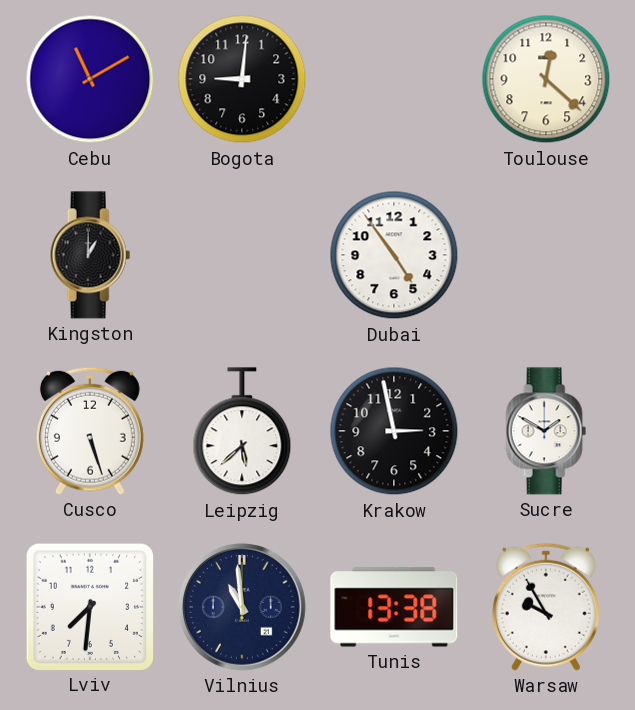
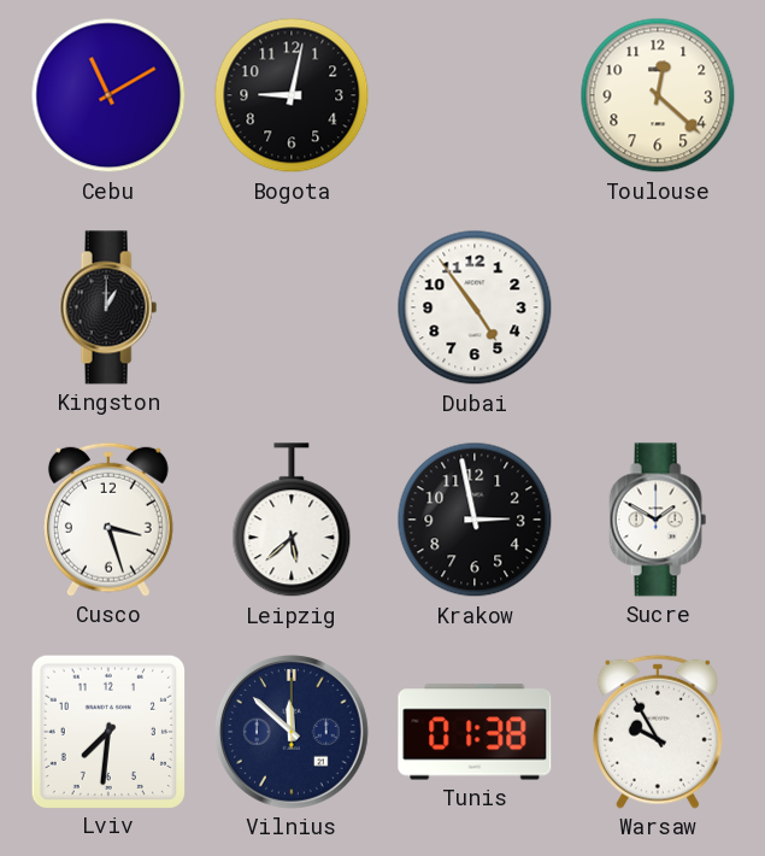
Bogota: 9:01 -> 9:02
Cusco: 5:27 -> 3:27
Vilnius: 10:59 -> 11:52
Tunis: 13:38 -> 01:38
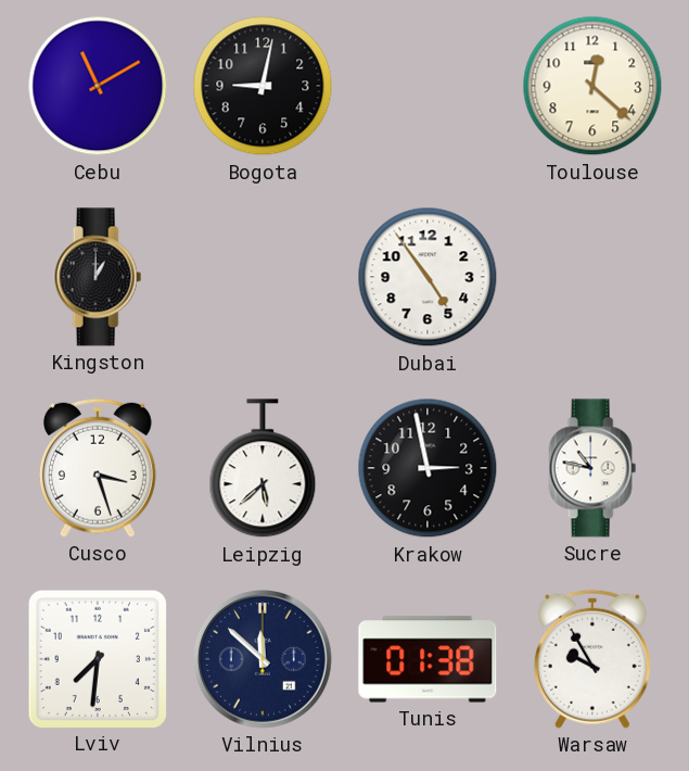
Sucre: 1:50 -> 10:47
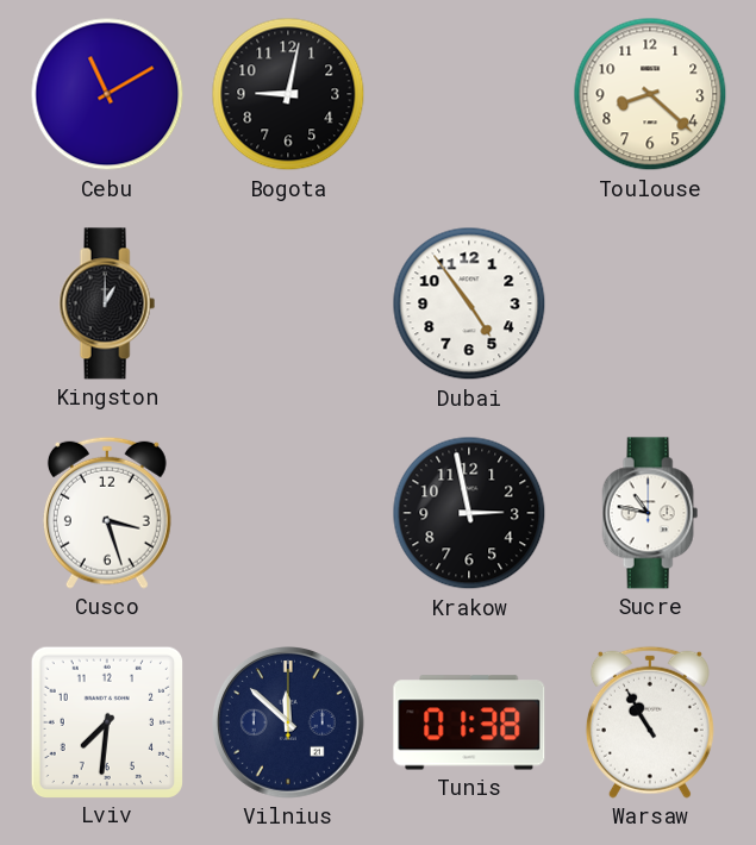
Toulouse: 12:22 -> 8:22
Leipzig: 5:38 -> none
Warsaw: 9:55 -> 10:55
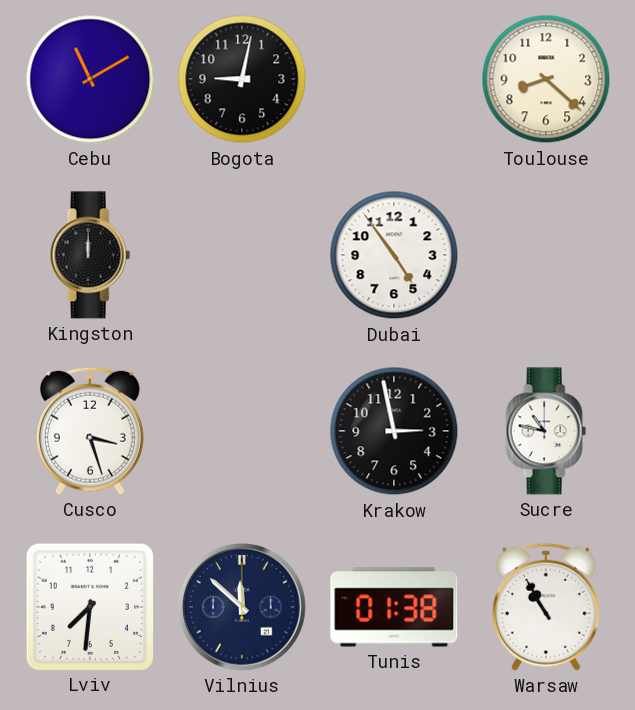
Kingston: 1:00 -> 12:00
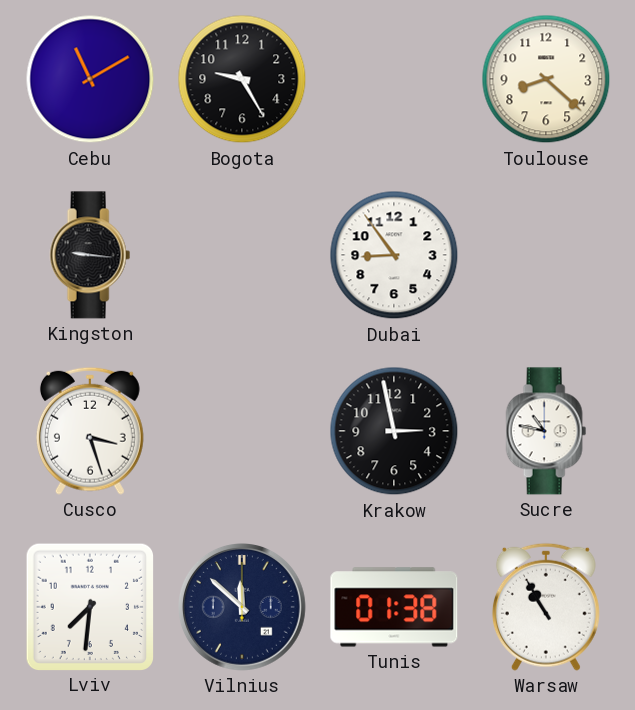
Bogota: 9:02 -> 9:25
Kingston: 12:00 -> 9:16
Dubai: 4:54 -> 8:54
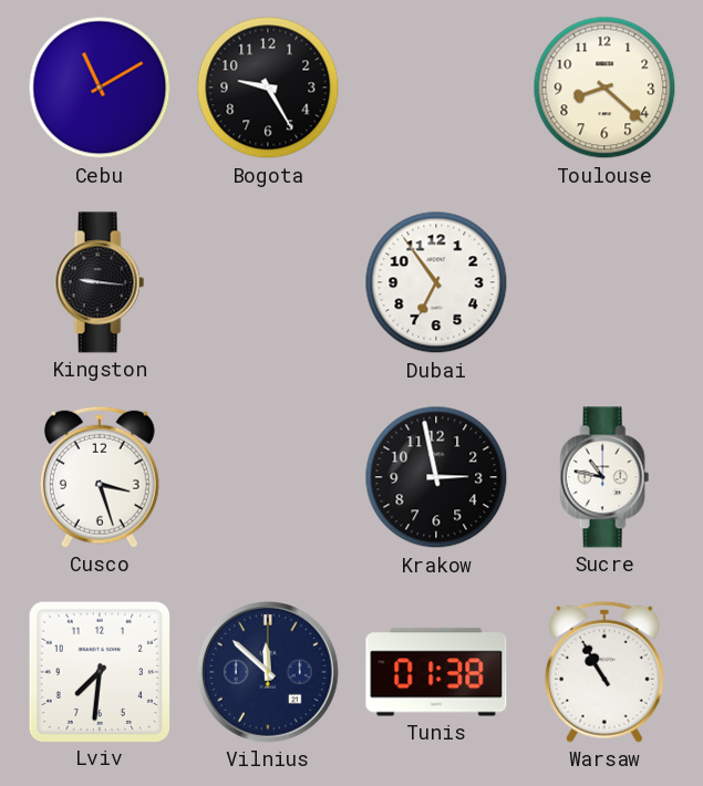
Dubai: 8:54 -> 6:54
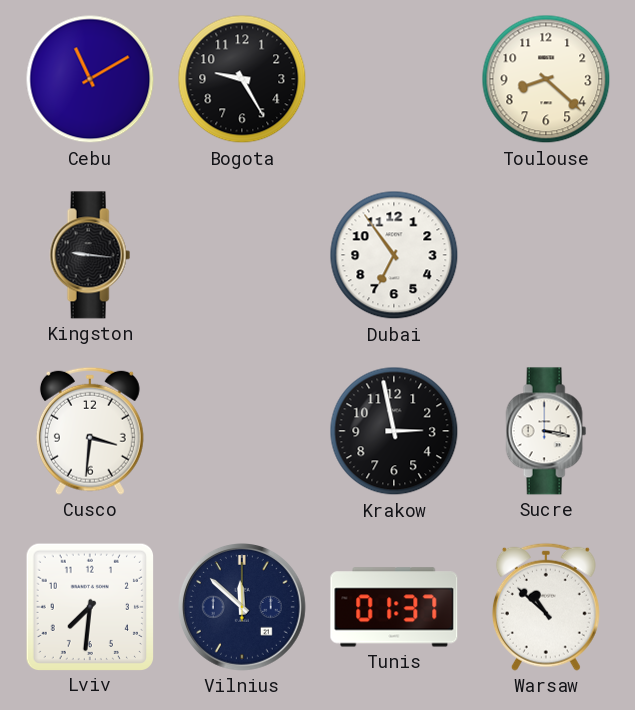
Cusco: 3:27 -> 3:31
Sucre: 10:47 -> 3:17
Tunis: 01:38 -> 01:37
Warsaw: 10:55 -> 10:52
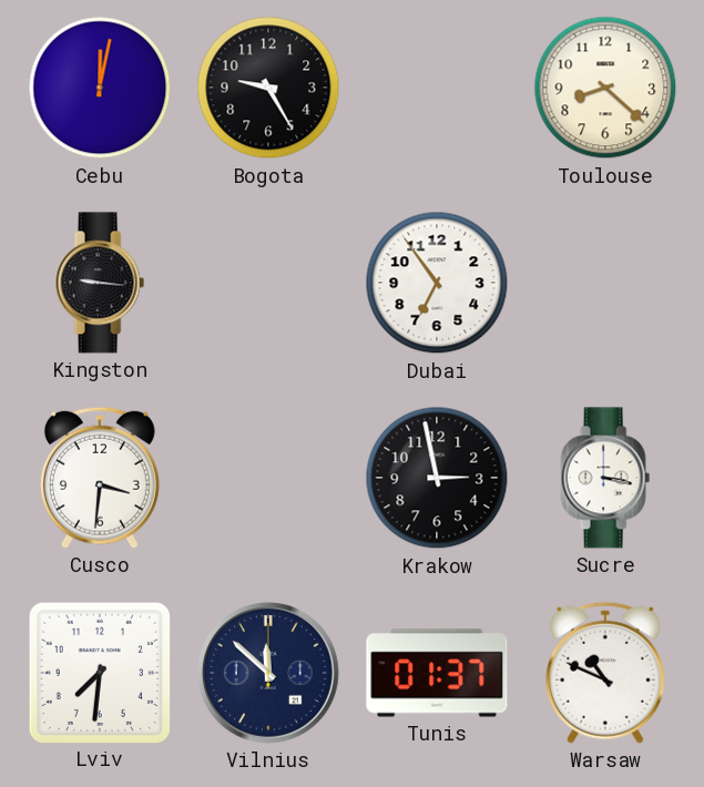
Cebu: 11:10 -> 12:02
Warsaw: 10:52 -> 10:49
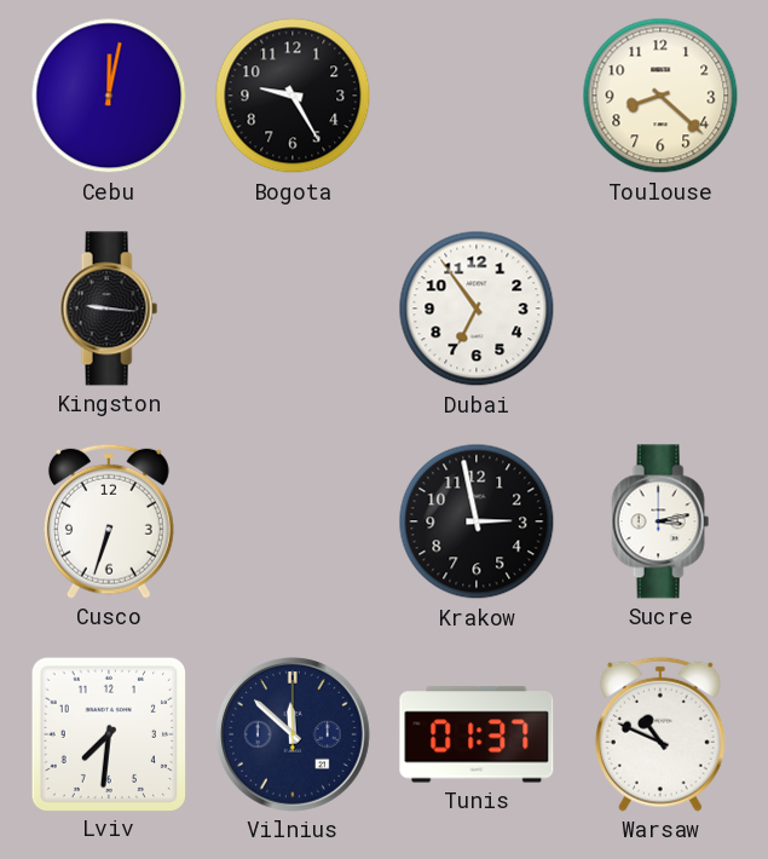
Cusco: 3:31 -> 6:33
Sucre: 3:17 -> 3:13
